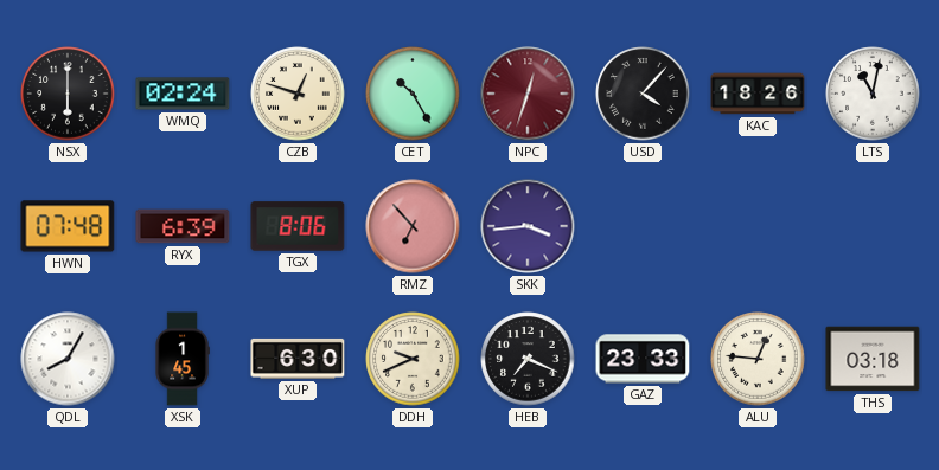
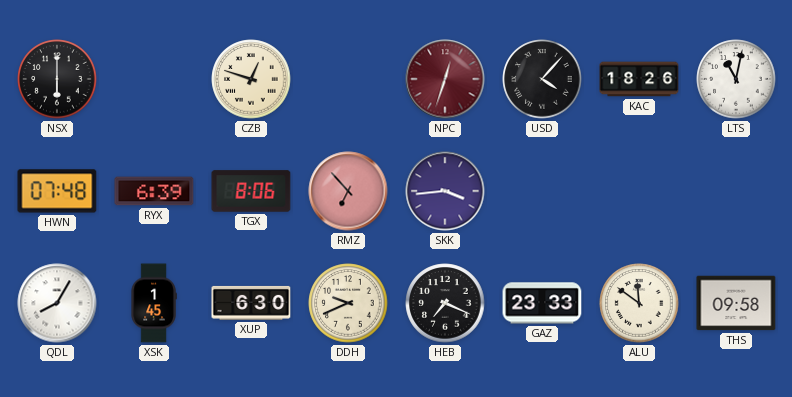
WMQ: 02:24 -> none
CET: 10:25 -> none
ALU: 12:46 -> 11:51
THS: 03:18 -> 09:58
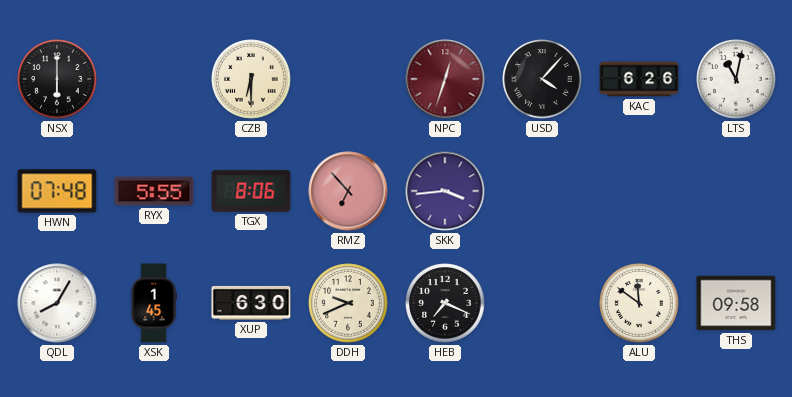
CZB: 12:48 -> 6:30
KAC: 18:26 -> 6:26
RYX: 6:39 -> 5:55
GAZ: 23:33 -> none
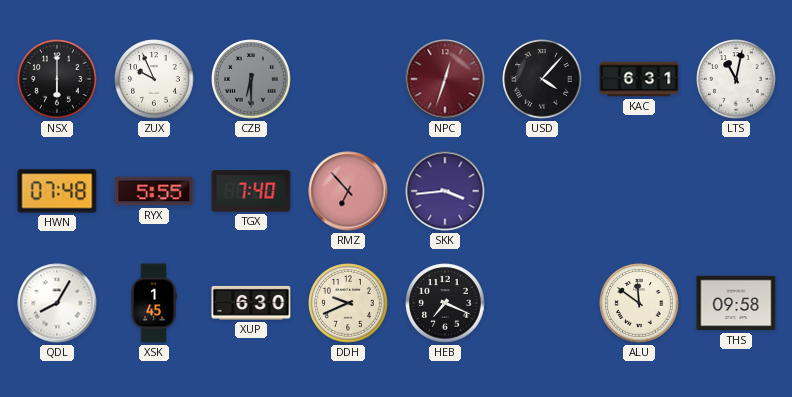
ZUX: none -> 9:56
CZB dial: cream -> grey
KAC: 6:26 -> 6:31
TGX: 8:06 -> 7:40
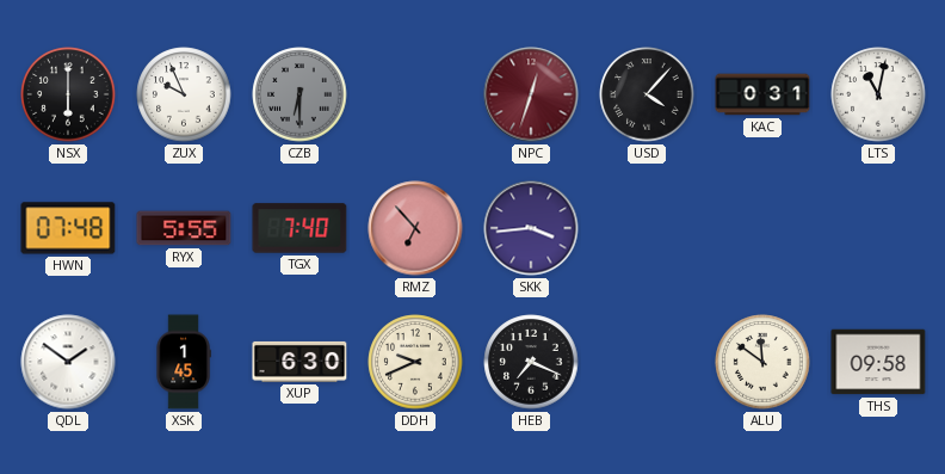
KAC: 6:31 -> 0:31
QDL: 8:05 -> 1:51
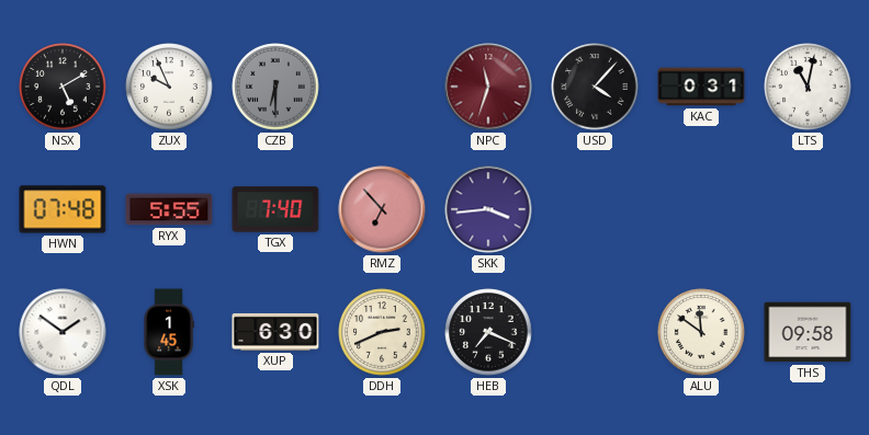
NSX: 6:00 -> 5:10
NPC: 12:33 -> 11:33
DDH: 9:41 -> 2:41
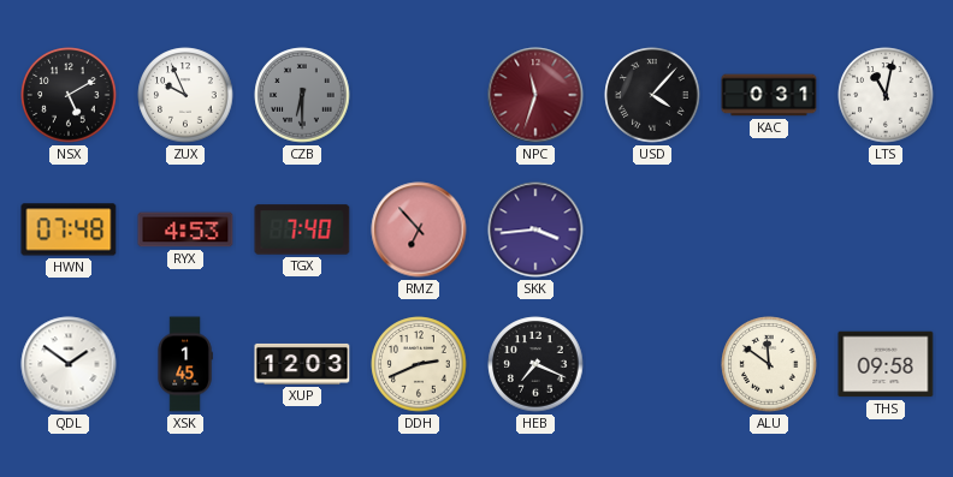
RYX: 5:55 -> 4:53
XUP: 6:30 -> 12:03
